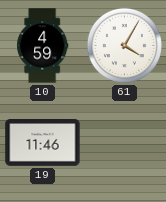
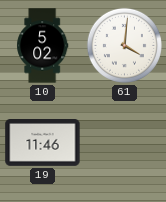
10: 4:59 -> 5:02
61: 4:05 -> 4:01
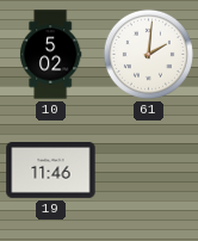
61: 4:01 -> 2:01
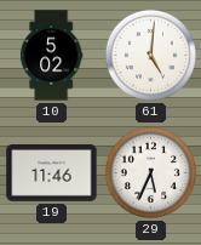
61: 2:01 -> 5:01
29: none -> 5:34
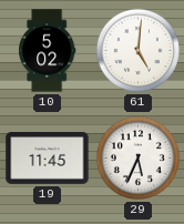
19: 11:46 -> 11:45
